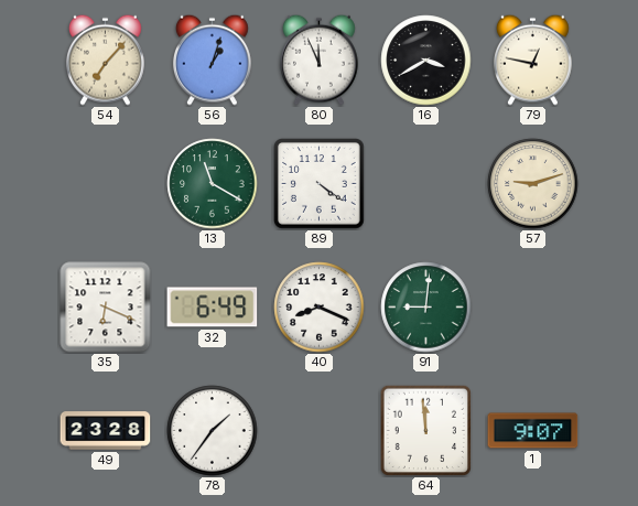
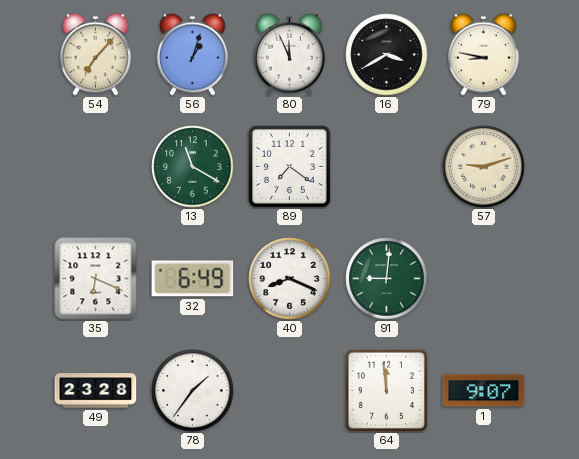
79: 12:47 -> 8:47
89: 4:21 -> 7:21
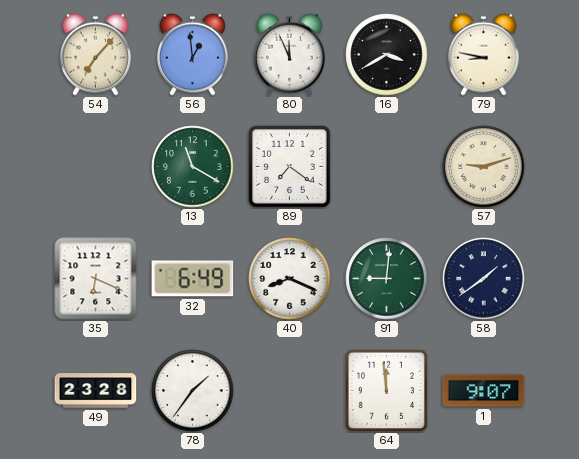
56: 1:03 -> 12:59
58: none -> 1:39
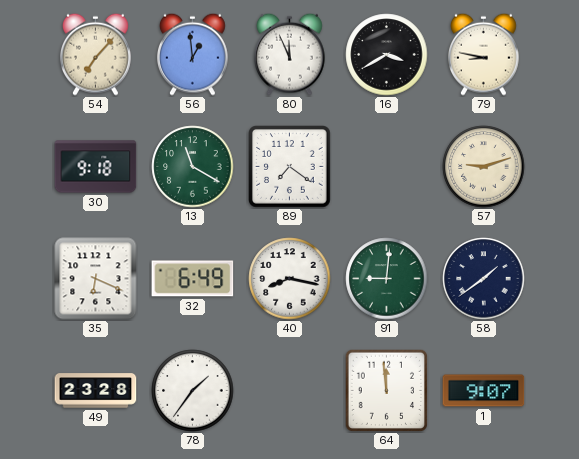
30: none -> 9:18
40: 8:19 -> 8:17
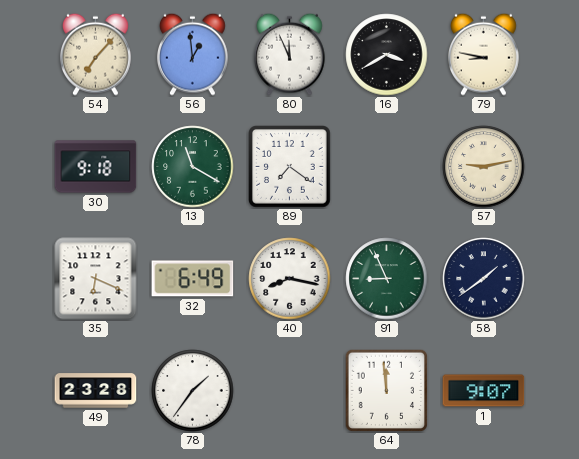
57: 9:12 -> 9:13
91: 9:01 -> 8:56
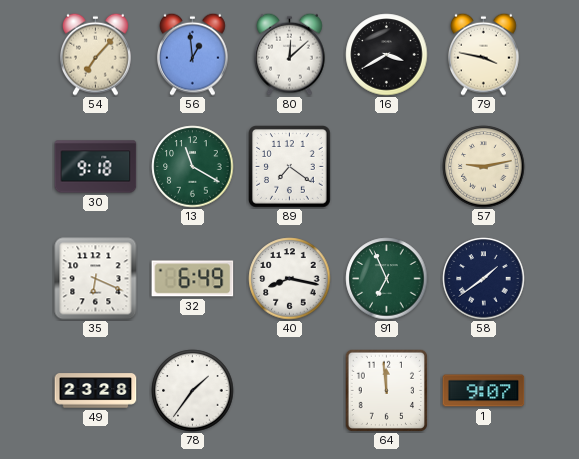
80: 11:56 -> 12:08
79: 8:47 -> 3:47
91: 8:56 -> 6:56
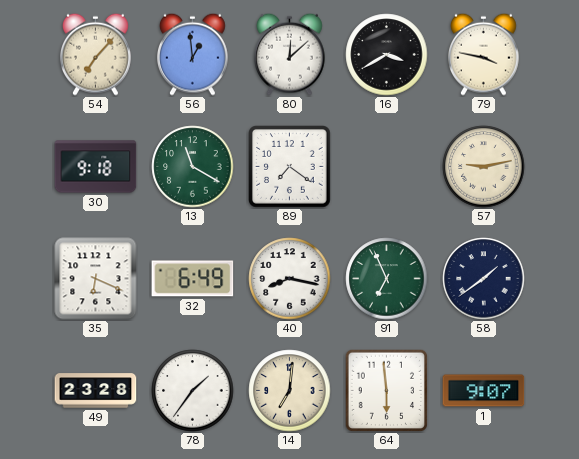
14: none -> 7:01
64: 11:59 -> 5:59
